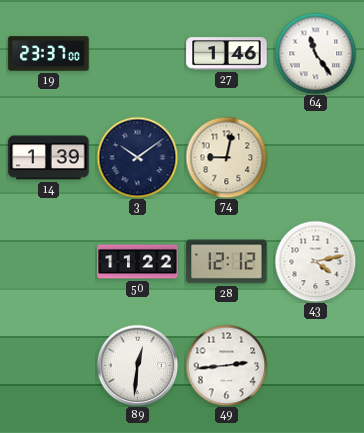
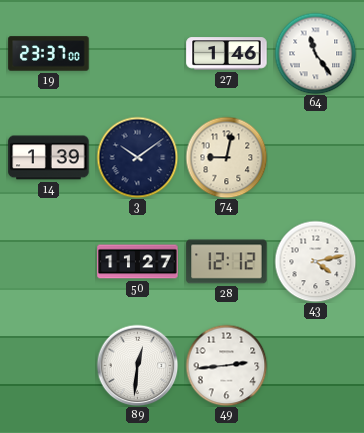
50: 11:22 -> 11:27
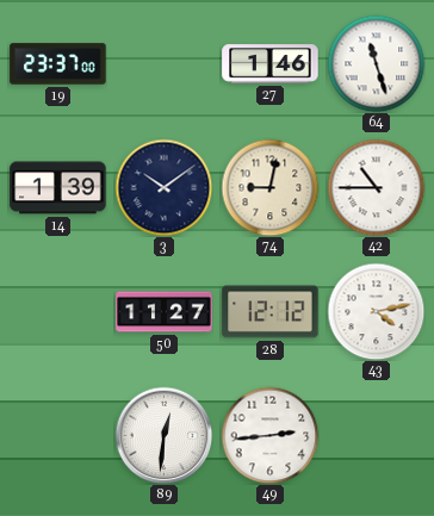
64: 11:24 -> 11:27
42: none -> 10:45
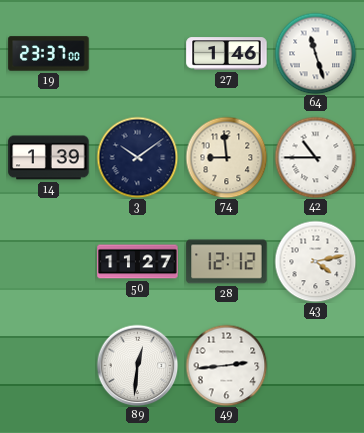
74: 9:02 -> 8:59
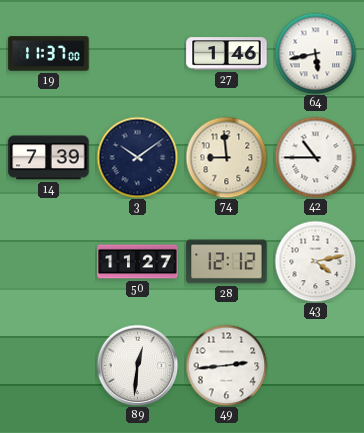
19: 23:37 -> 11:37
64: 11:27 -> 5:43
14: 1:39 -> 7:39
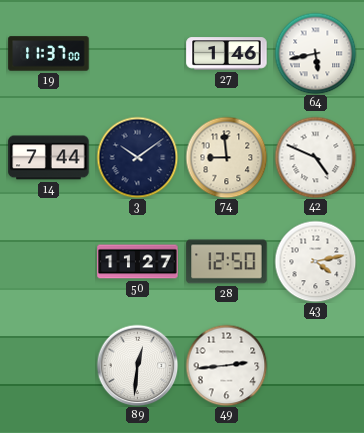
14: 7:39 -> 7:44
42: 10:45 -> 4:49
28: 12:12 -> 12:50
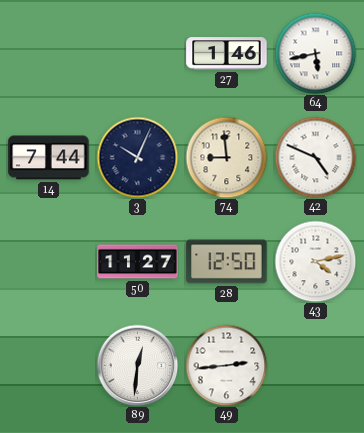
19: 11:37 -> none
3: 10:09 -> 10:04
